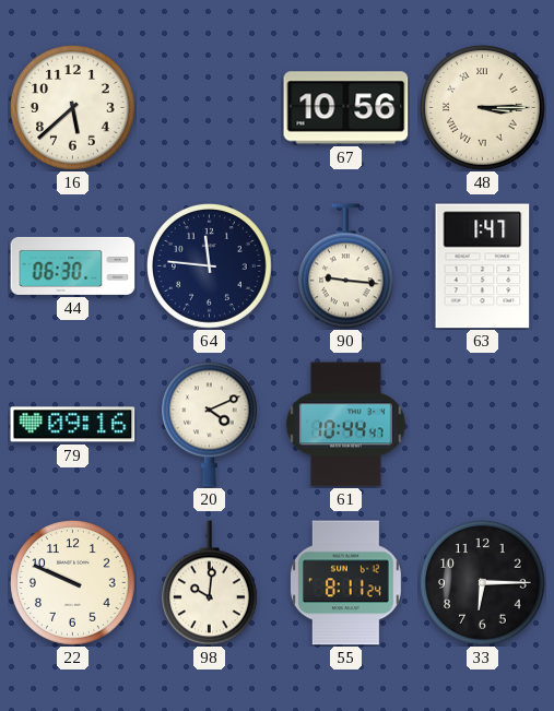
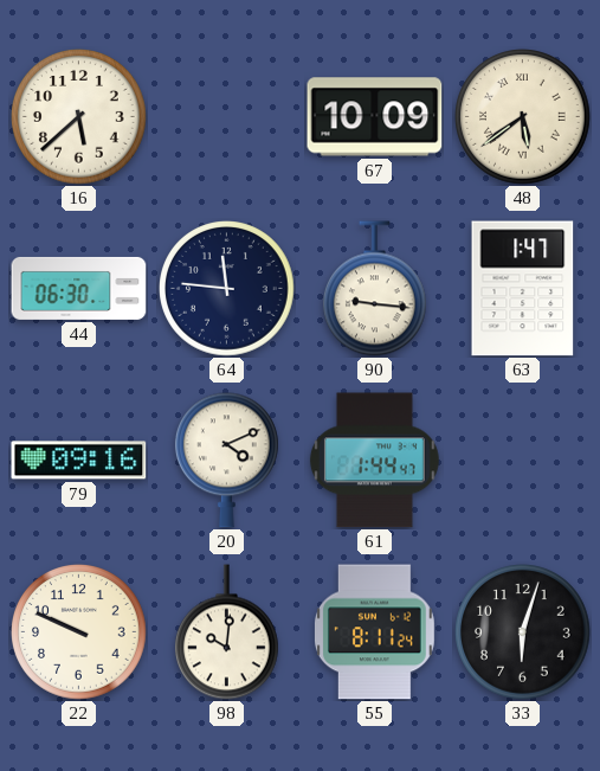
67: 10:56 -> 10:09
48: 3:15 -> 5:39
61: 10:44 -> 1:44
33: 6:15 -> 6:03
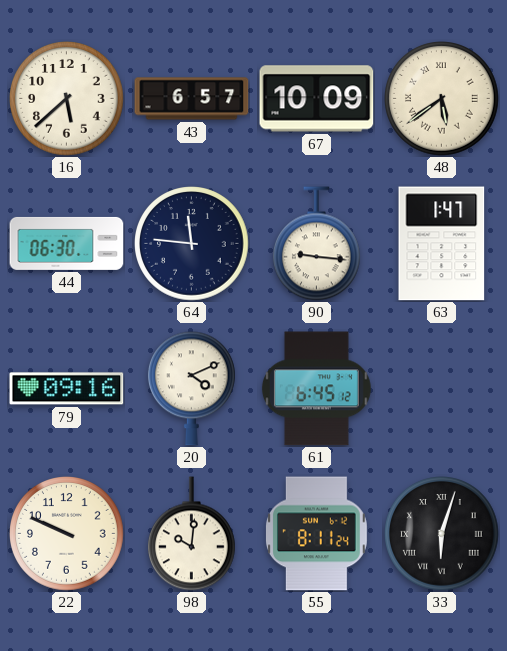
43: none -> 6:57
61: 1:44 -> 6:45
33 numerals: Arabic -> Roman
